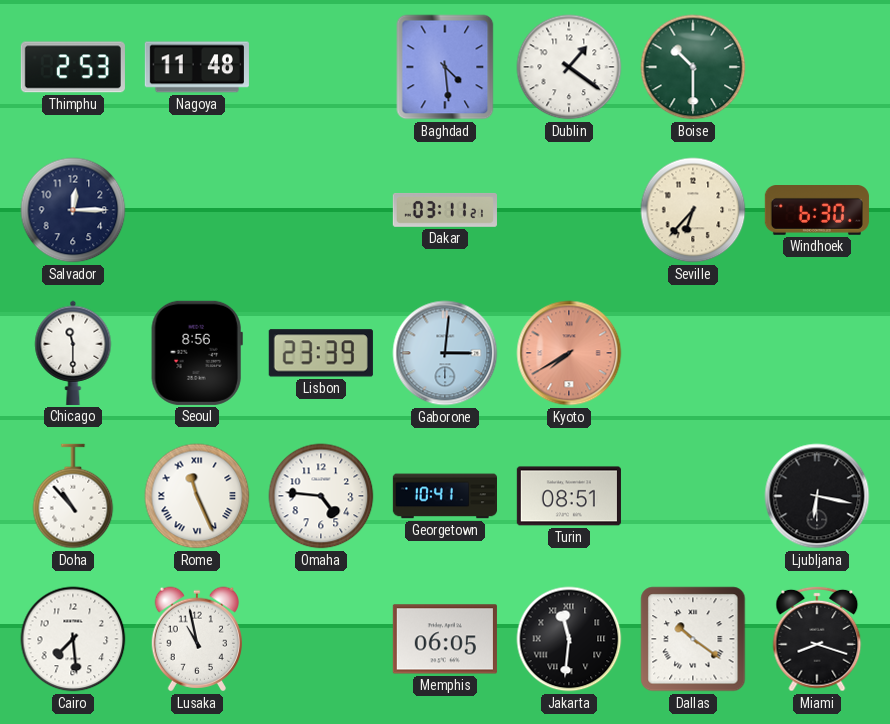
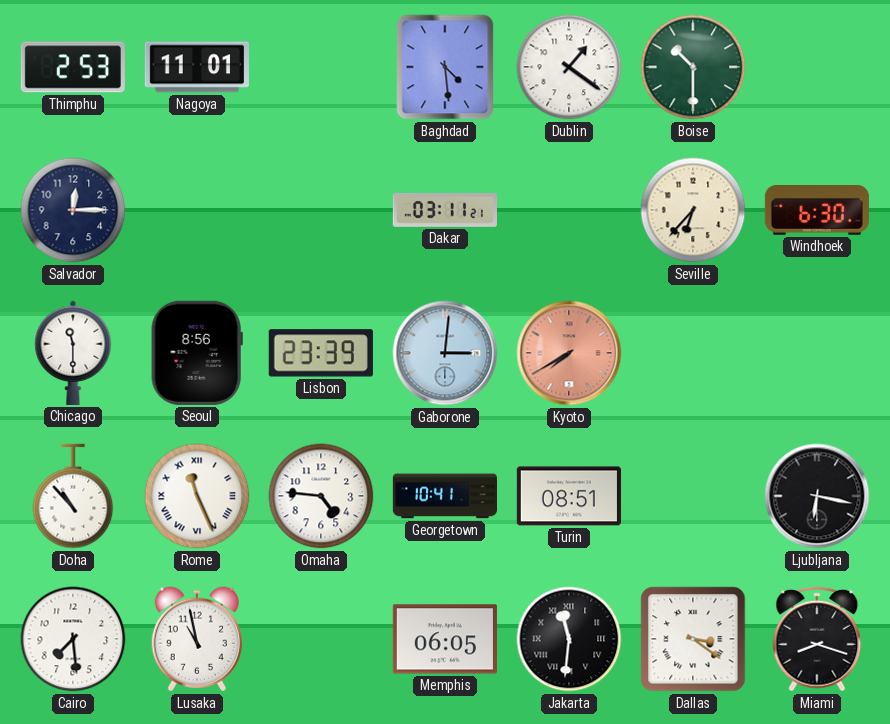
Nagoya: 11:48 -> 11:01
Dallas: 10:21 -> 3:21
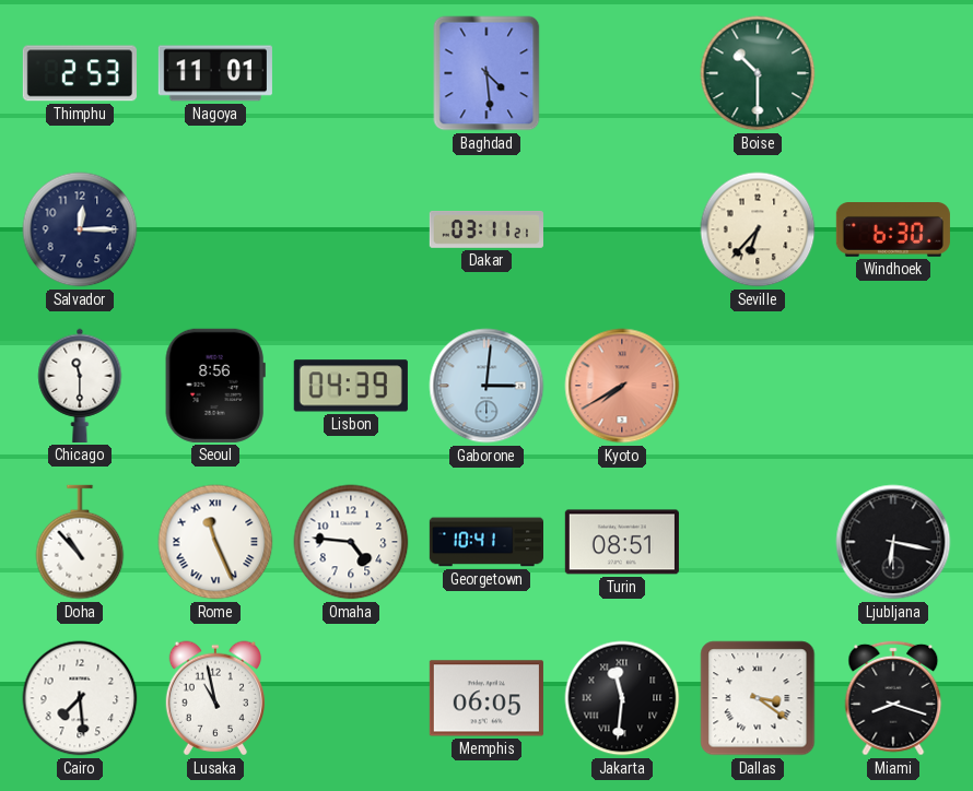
Dublin: 1:21 -> none
Lisbon: 23:39 -> 04:39
